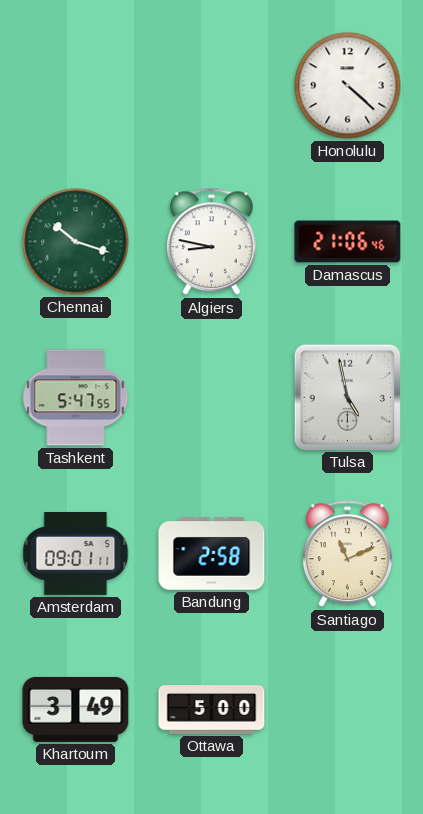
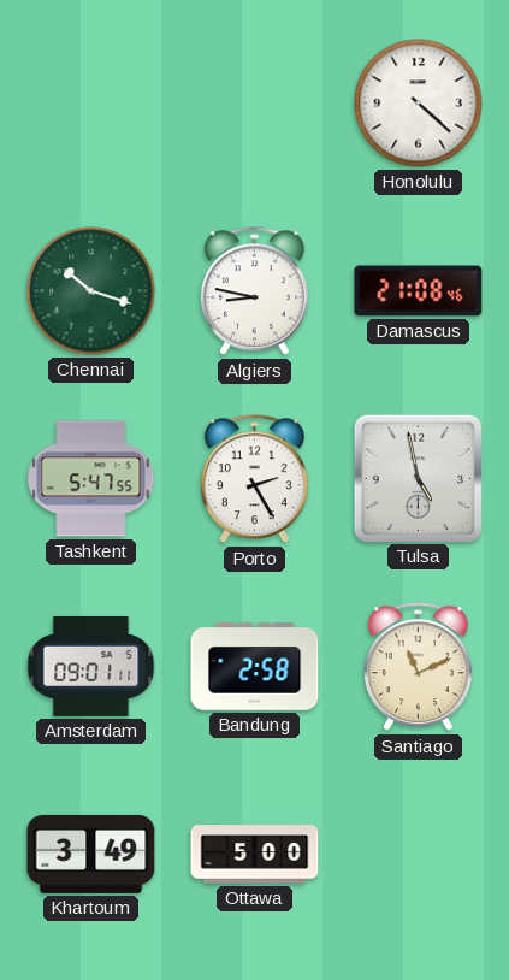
Damascus: 21:06 -> 21:08
Porto: none -> 2:25
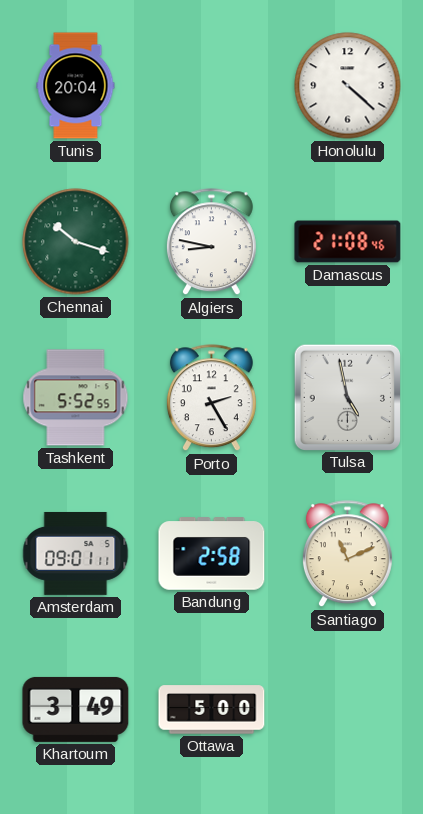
Tunis: none -> 20:04
Tashkent: 5:47 -> 5:52
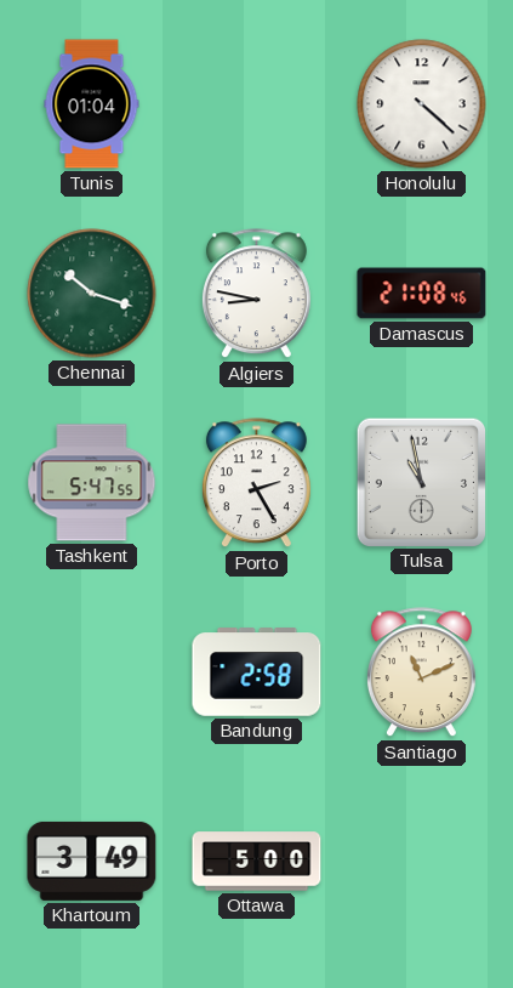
Tunis: 20:04 -> 01:04
Tashkent: 5:52 -> 5:47
Tulsa: 4:58 -> 10:58
Amsterdam: 09:01 -> none
